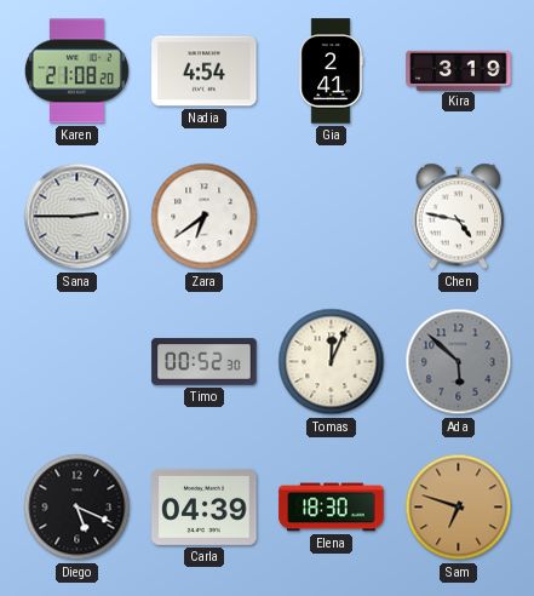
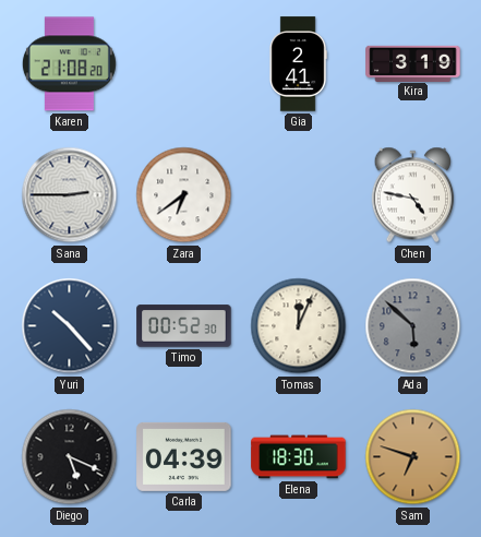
Nadia: 4:54 -> none
Yuri: none -> 10:23
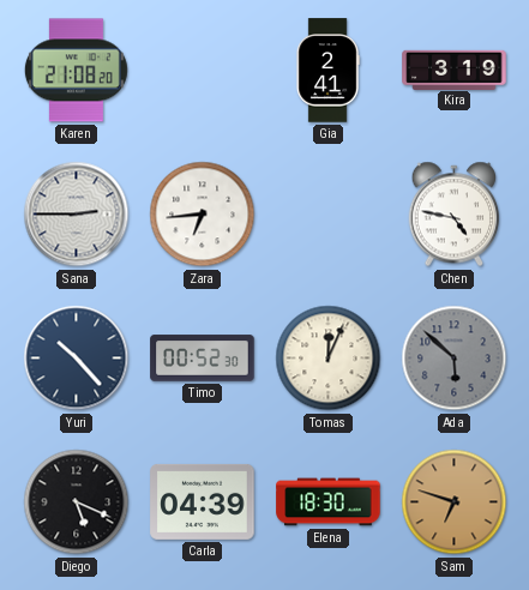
Zara: 6:39 -> 6:44
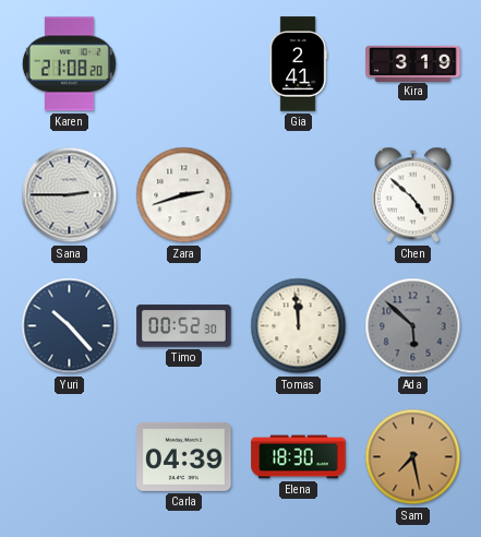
Zara: 6:44 -> 2:42
Chen: 4:47 -> 4:52
Tomas: 12:04 -> 11:59
Diego: 5:19 -> none
Sam: 6:48 -> 7:28
